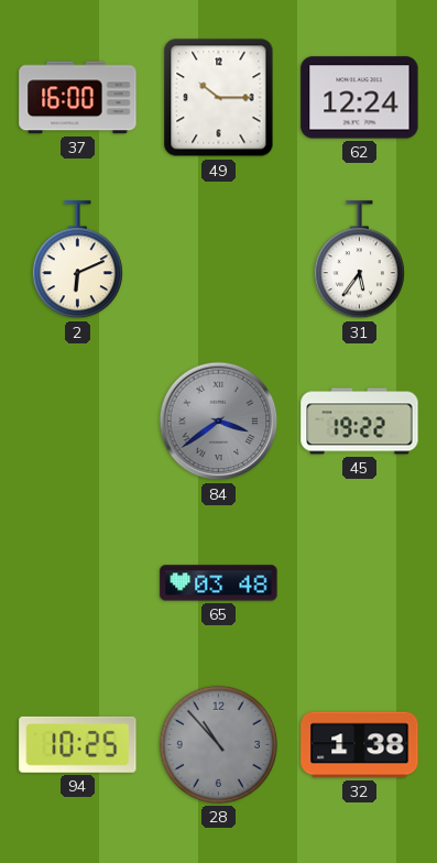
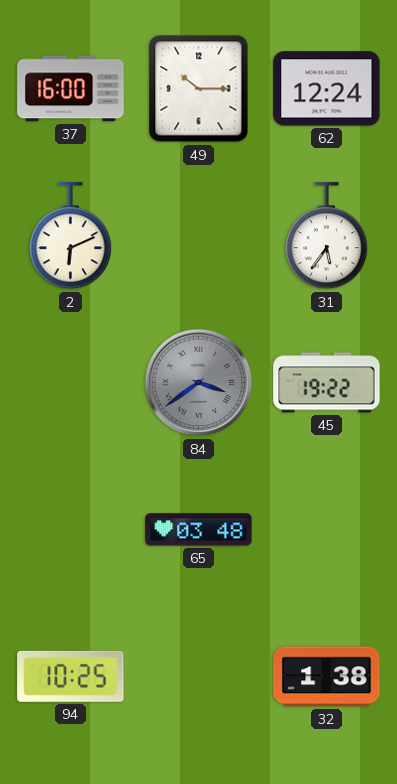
28: 10:53 -> none
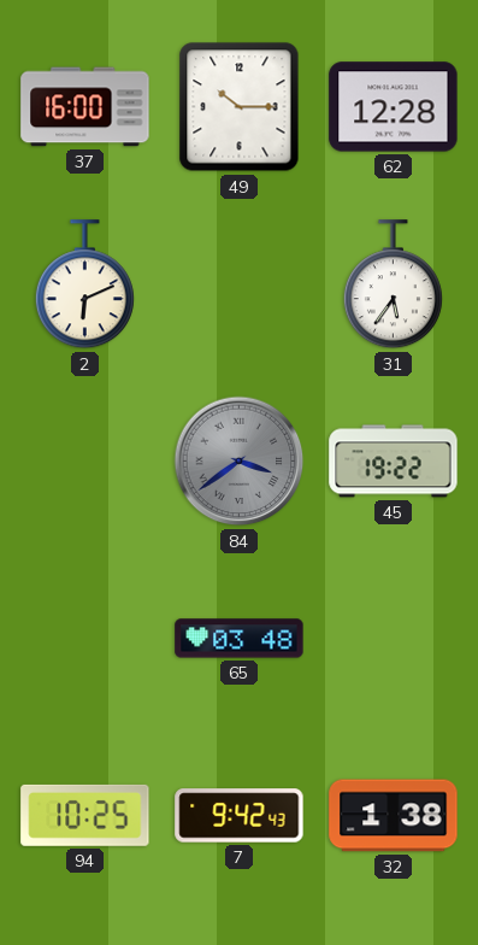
62: 12:24 -> 12:28
7: none -> 9:42
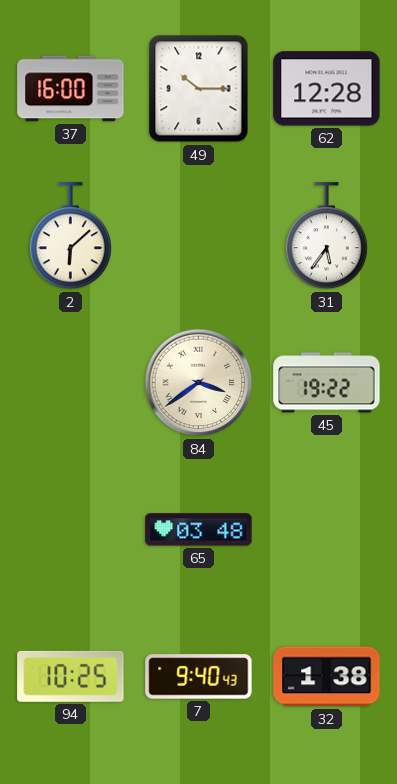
2: 6:11 -> 6:08
84 dial: grey -> cream
7: 9:42 -> 9:40
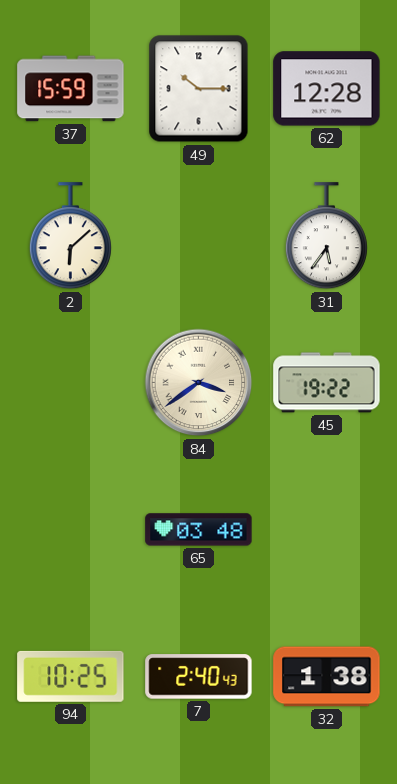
37: 16:00 -> 15:59
7: 9:40 -> 2:40
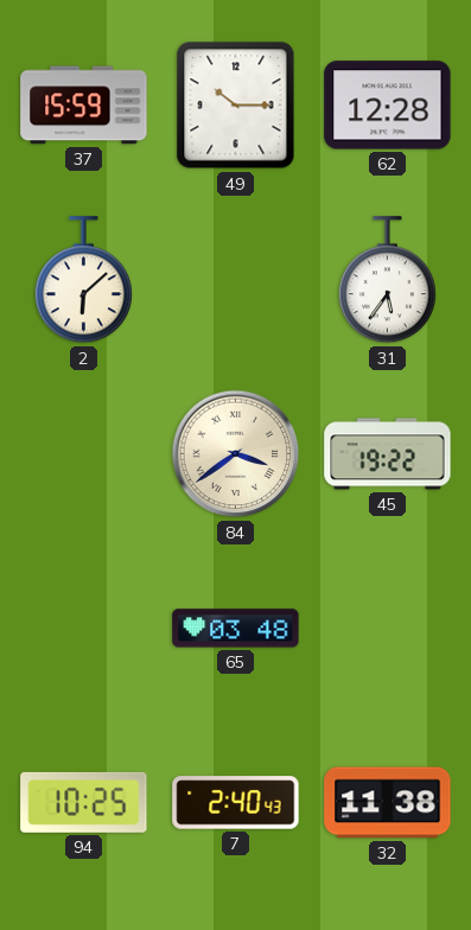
32: 1:38 -> 11:38
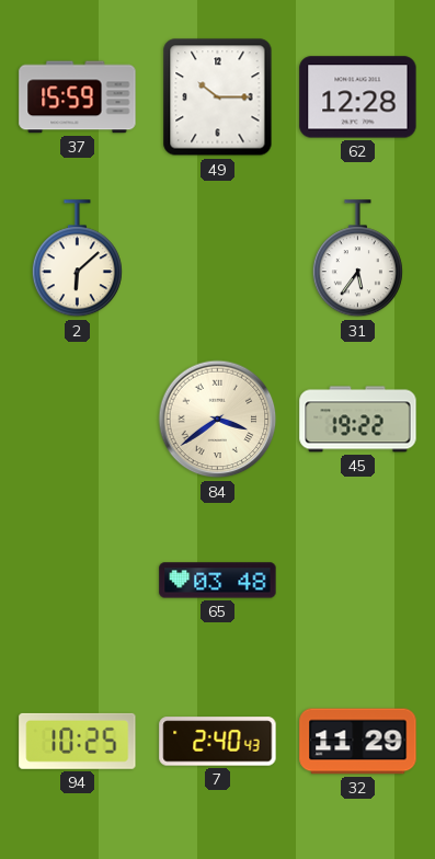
32: 11:38 -> 11:29
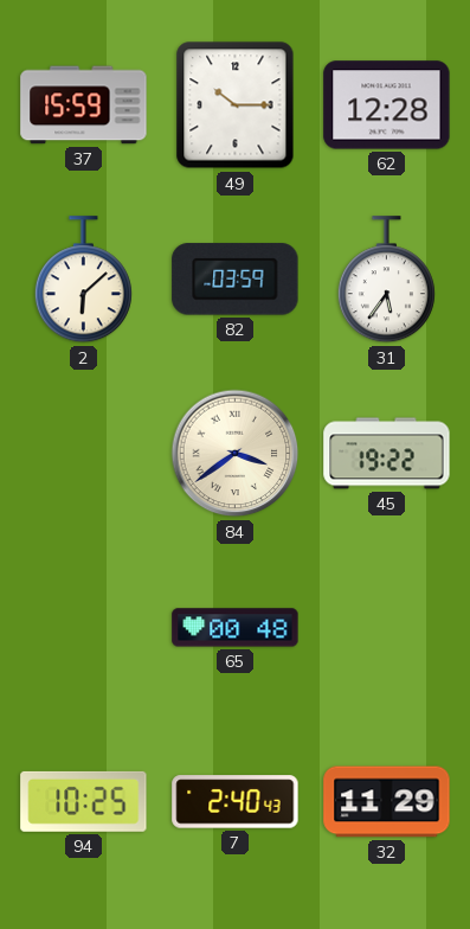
82: none -> 03:59
65: 03:48 -> 00:48
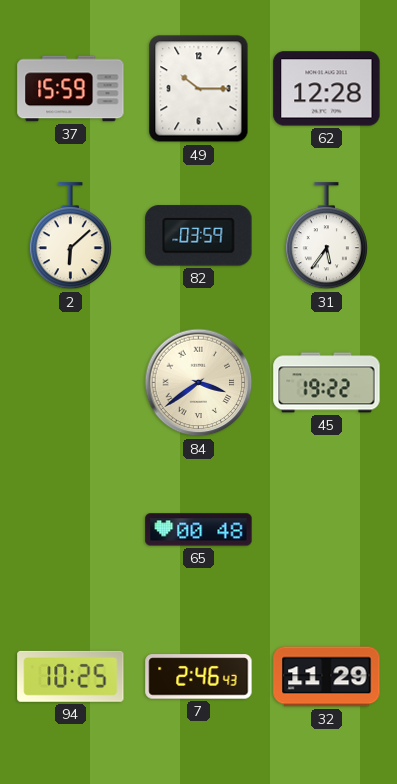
7: 2:40 -> 2:46
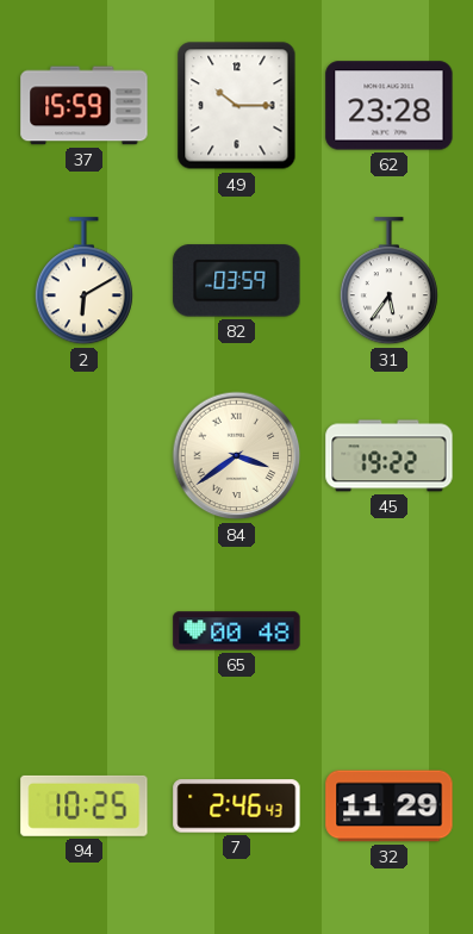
62: 12:28 -> 23:28
2: 6:08 -> 6:10
